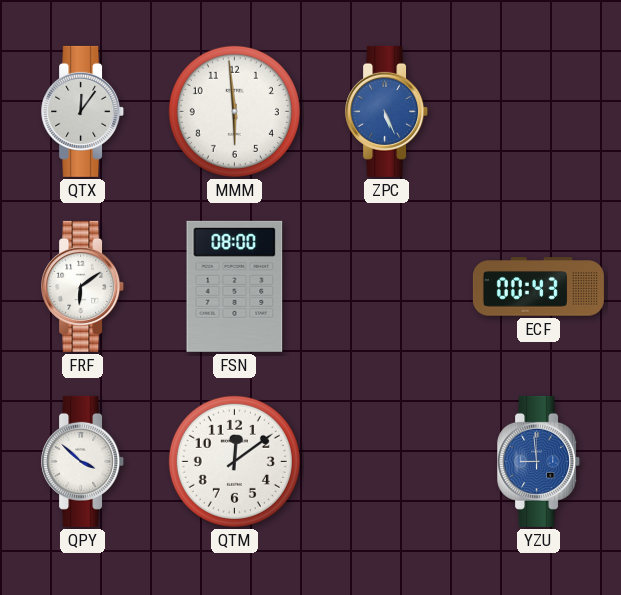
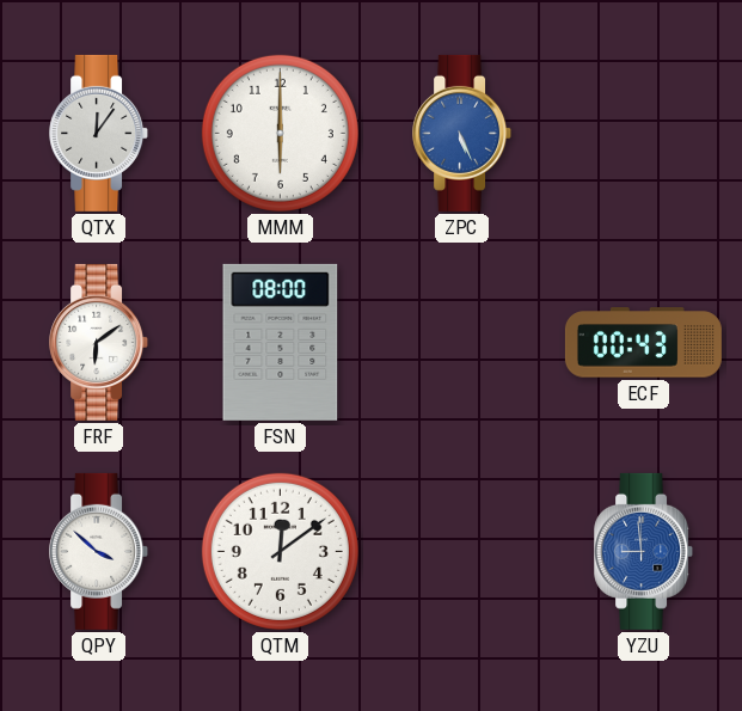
MMM: 5:59 -> 6:00
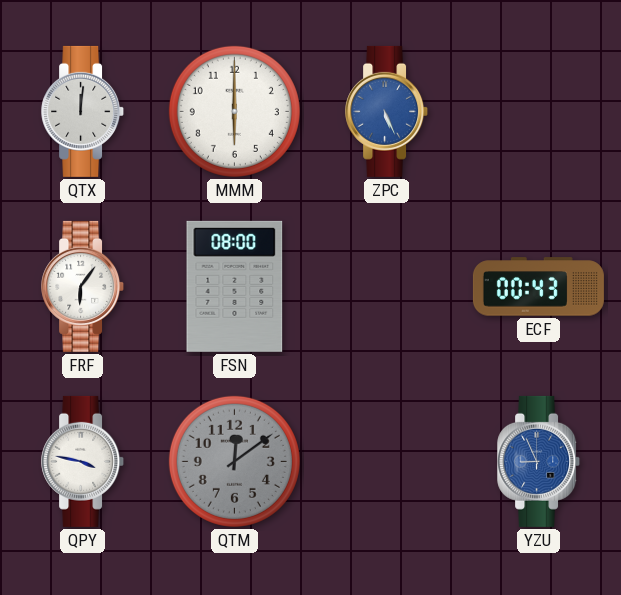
QTX: 12:06 -> 12:01
FRF: 6:09 -> 6:06
QPY: 3:52 -> 3:47
QTM dial: white -> grey
YZU: 8:59 -> 8:56
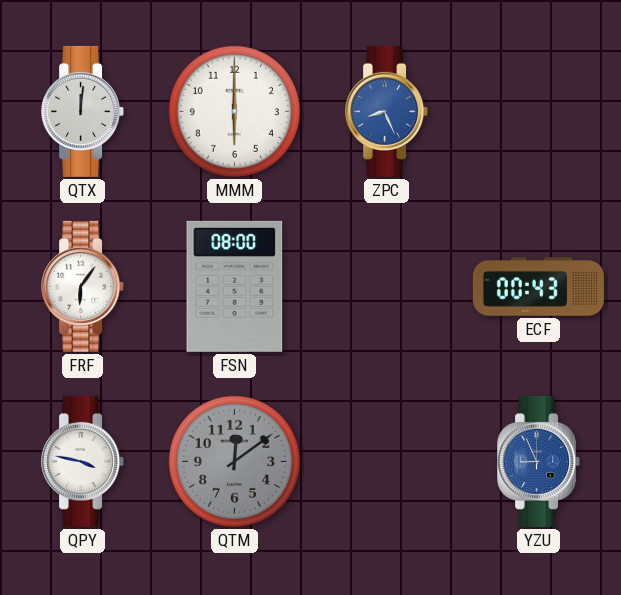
ZPC: 5:26 -> 8:26
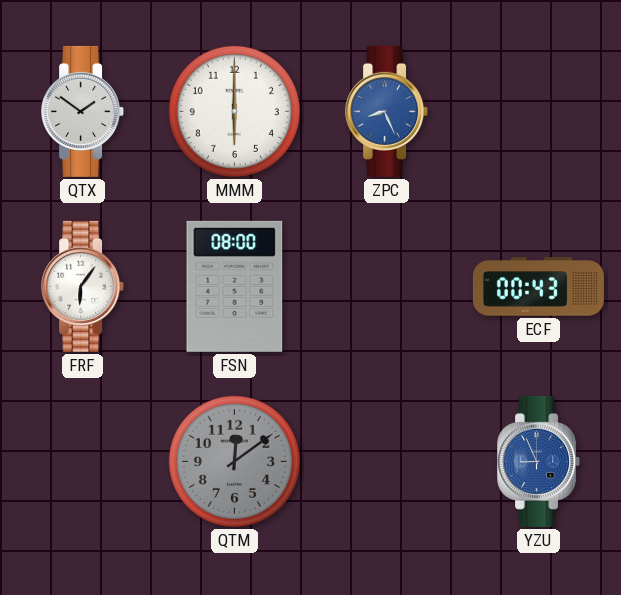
QTX: 12:01 -> 1:51
QPY: 3:47 -> none
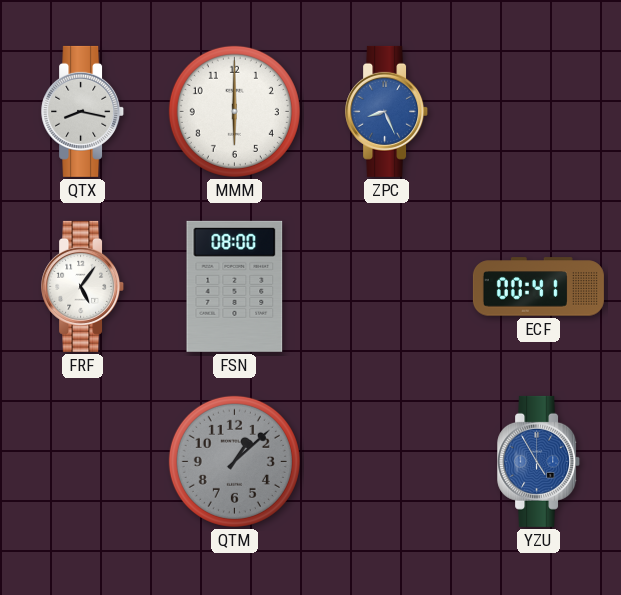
QTX: 1:51 -> 8:17
FRF: 6:06 -> 5:06
ECF: 00:43 -> 00:41
QTM: 12:09 -> 1:08
YZU: 8:56 -> 4:55
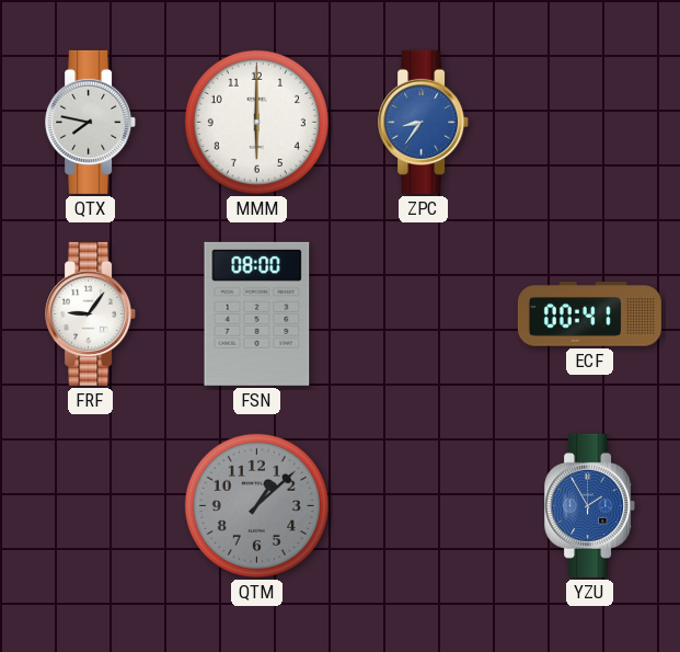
QTX: 8:17 -> 7:47
ZPC: 8:26 -> 8:36
FRF: 5:06 -> 9:06
YZU: 4:55 -> 1:55
